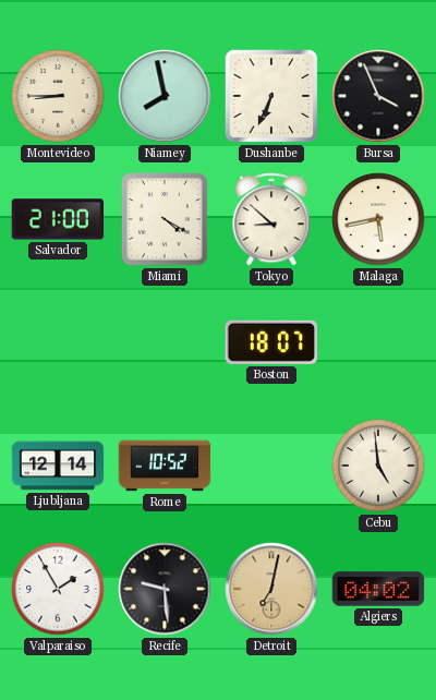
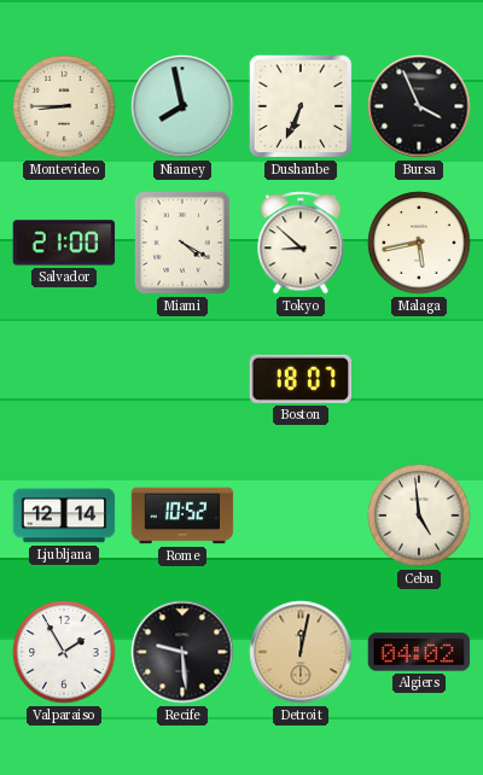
Detroit: 7:02 -> 12:02
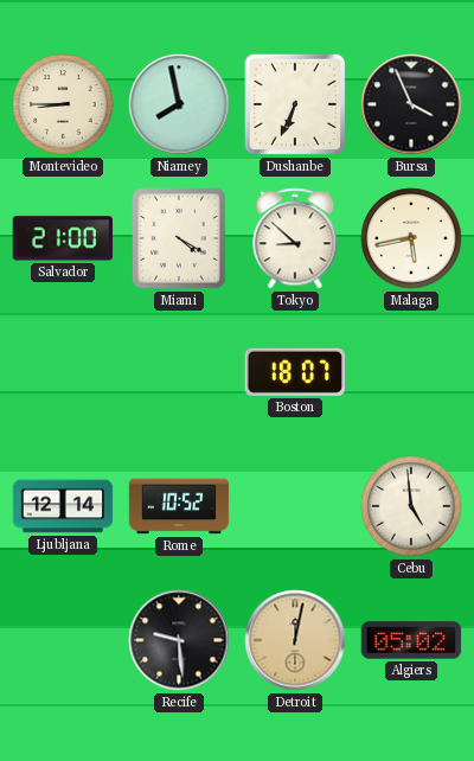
Valparaiso: 1:55 -> none
Algiers: 04:02 -> 05:02
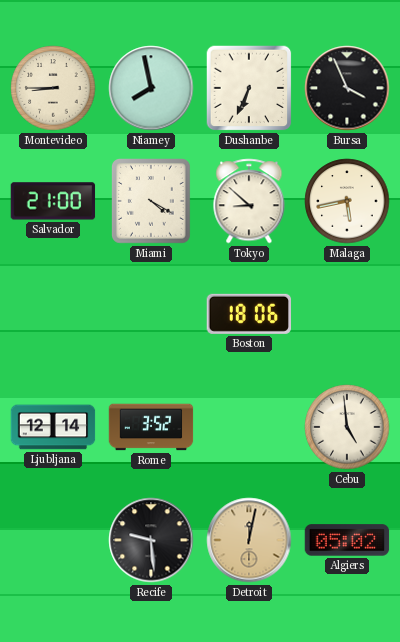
Boston: 18:07 -> 18:06
Rome: 10:52 -> 3:52
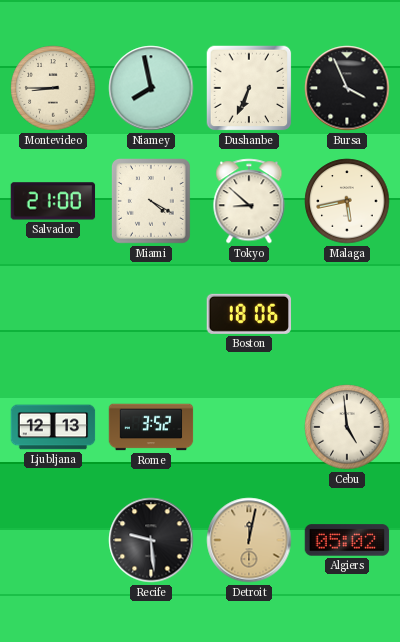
Ljubljana: 12:14 -> 12:13
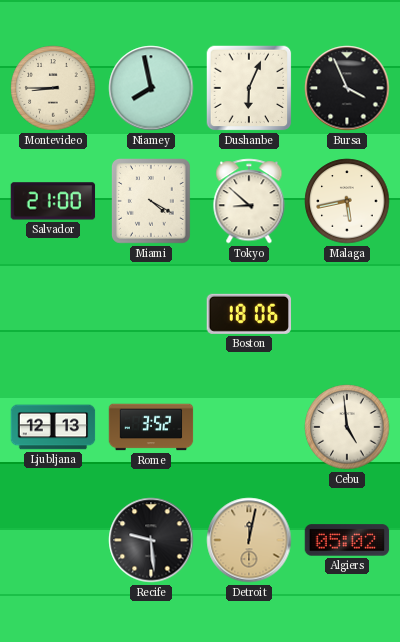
Dushanbe: 6:34 -> 6:04
